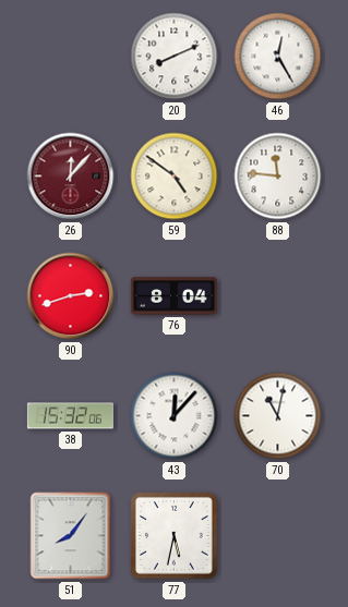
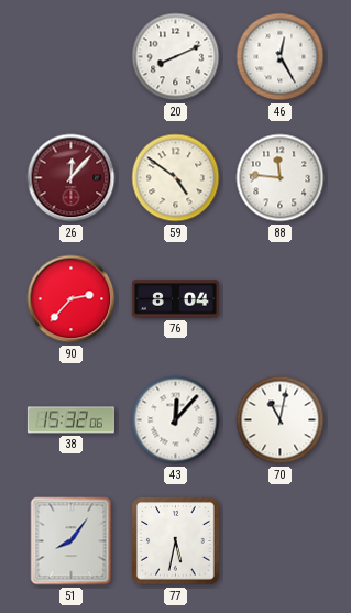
90: 2:42 -> 2:37
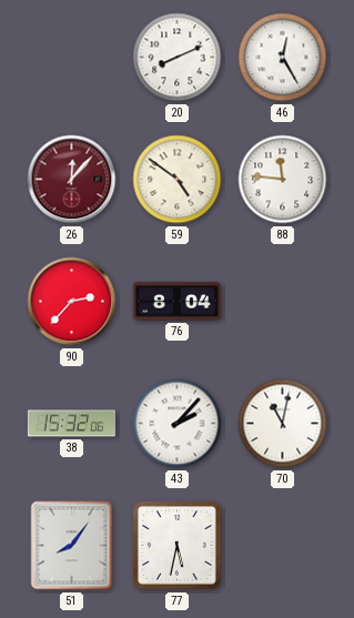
43: 12:07 -> 2:07
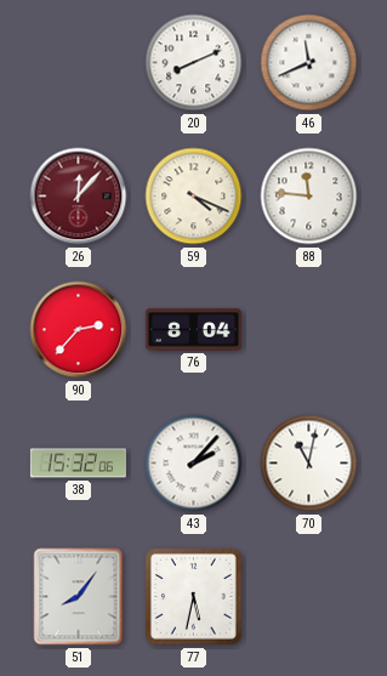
46: 12:25 -> 11:41
59: 4:51 -> 4:19
